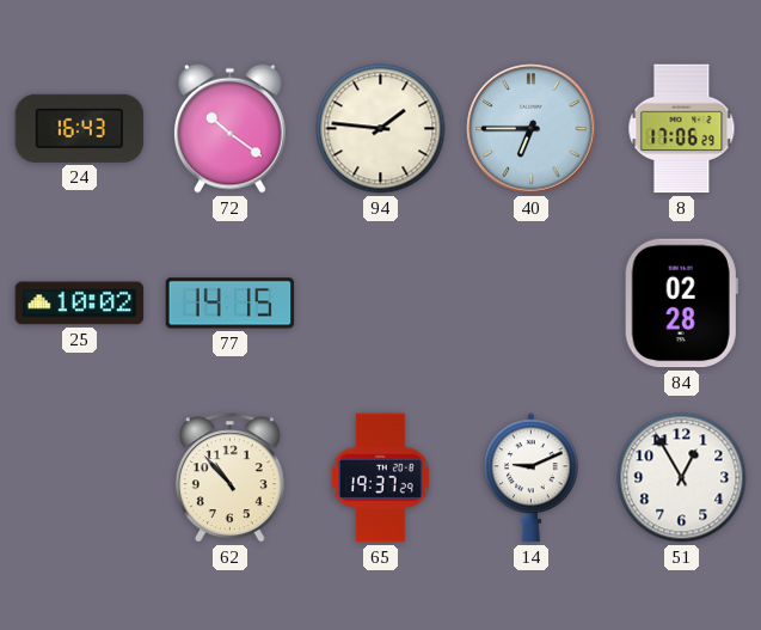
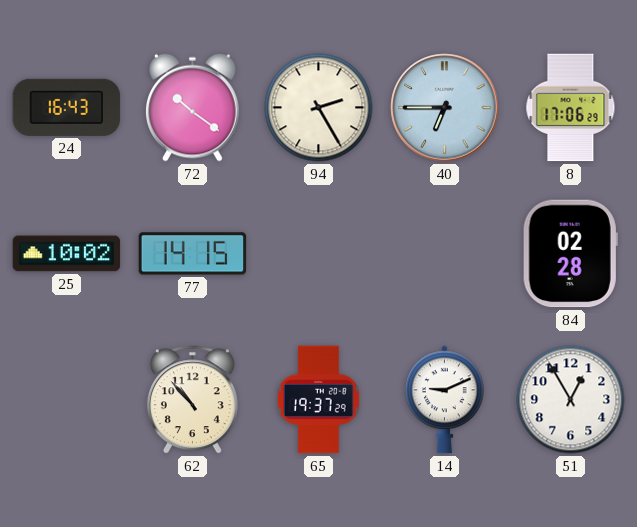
94: 1:46 -> 2:25
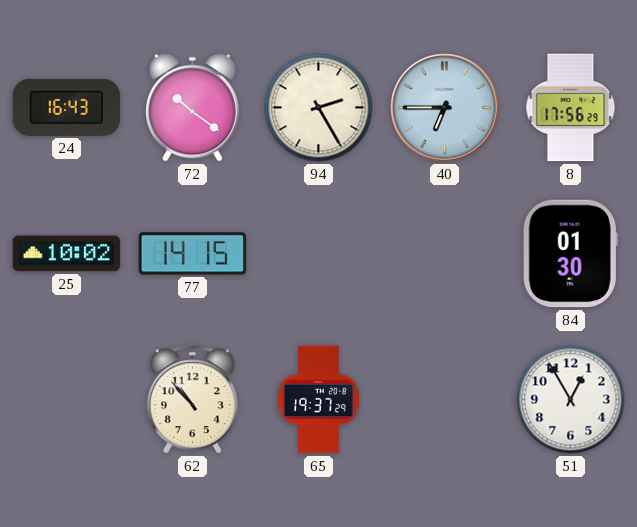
8: 17:06 -> 17:56
84: 02:28 -> 01:30
14: 9:11 -> none
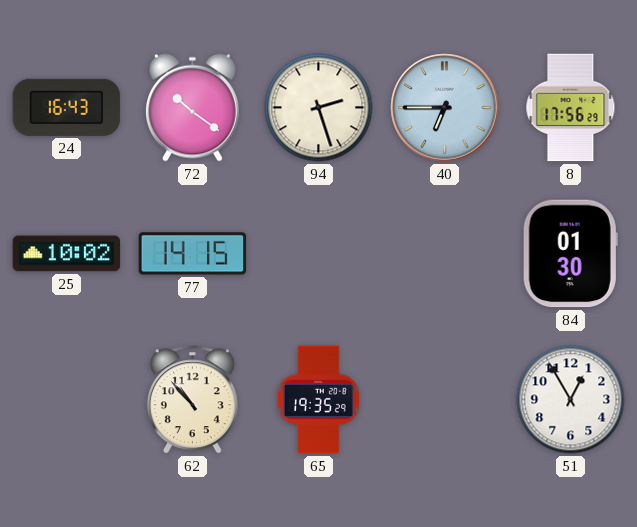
94: 2:25 -> 2:27
65: 19:37 -> 19:35
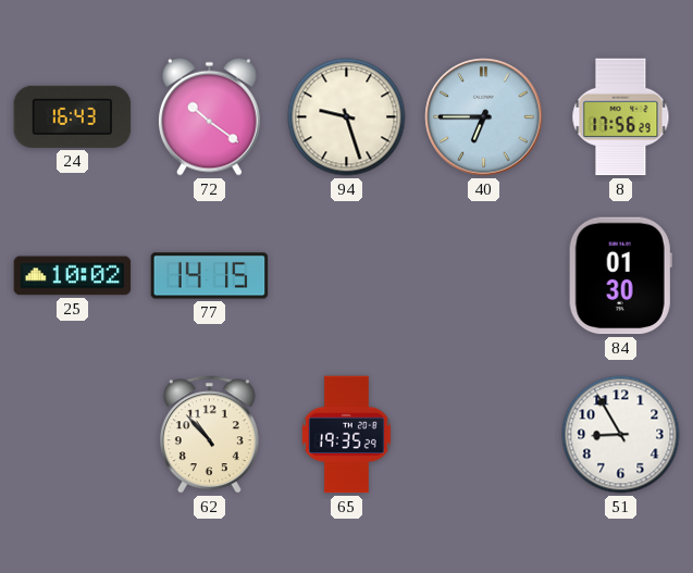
94: 2:27 -> 9:27
51: 12:55 -> 8:55
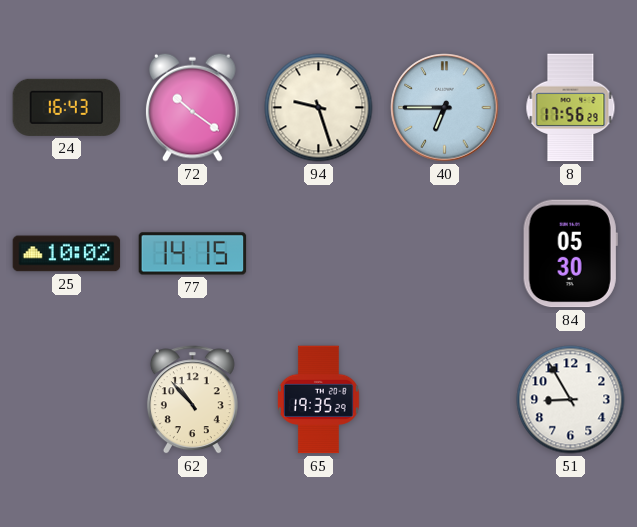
84: 01:30 -> 05:30
